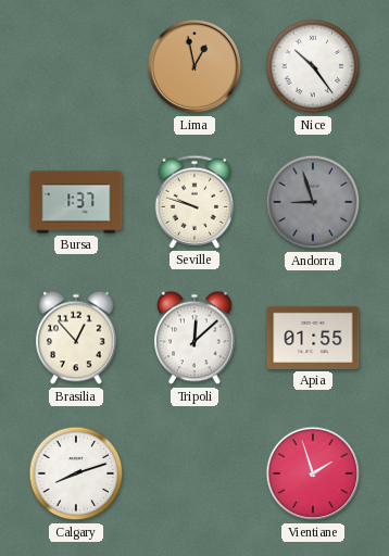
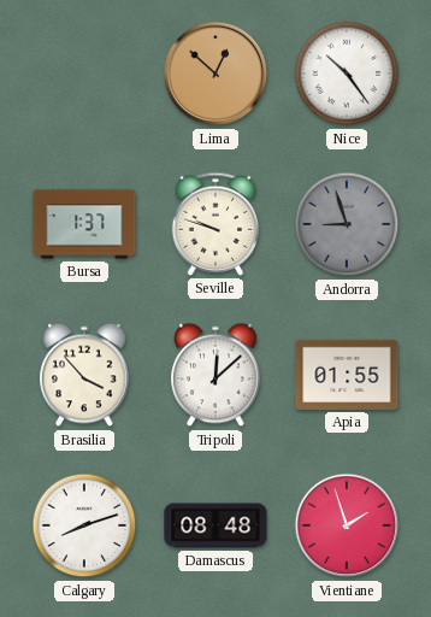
Lima: 12:58 -> 12:52
Brasilia: 12:53 -> 3:53
Damascus: none -> 08:48
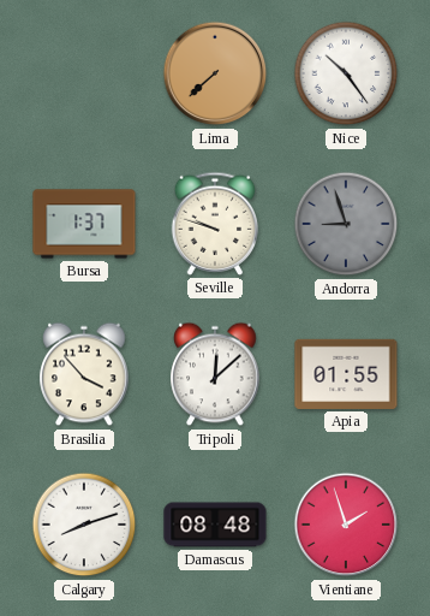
Lima: 12:52 -> 7:38
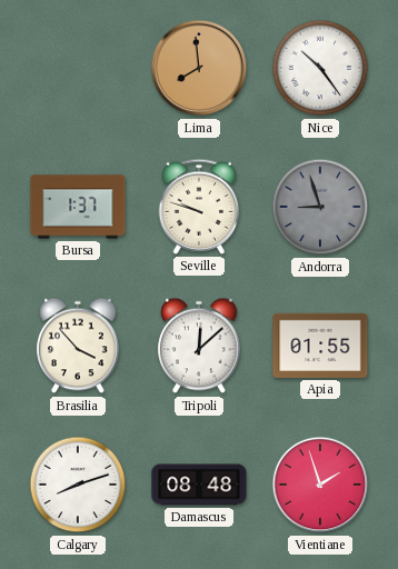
Lima: 7:38 -> 7:59
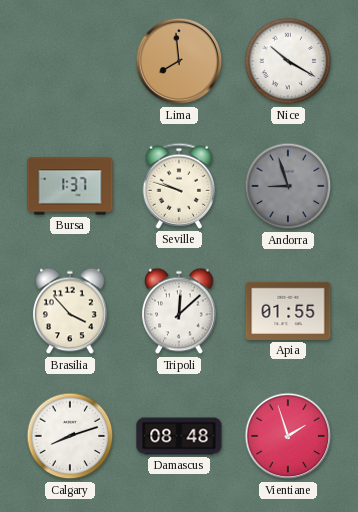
Nice: 10:24 -> 10:20
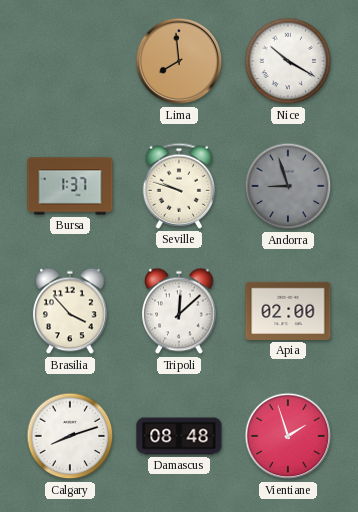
Apia: 01:55 -> 02:00
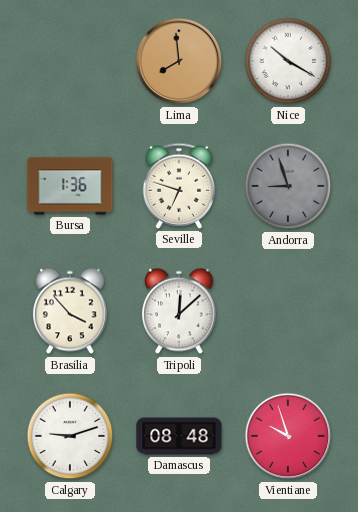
Bursa: 1:37 -> 1:36
Seville: 9:48 -> 6:48
Apia: 02:00 -> none
Calgary: 8:12 -> 9:12
Vientiane: 1:57 -> 9:57
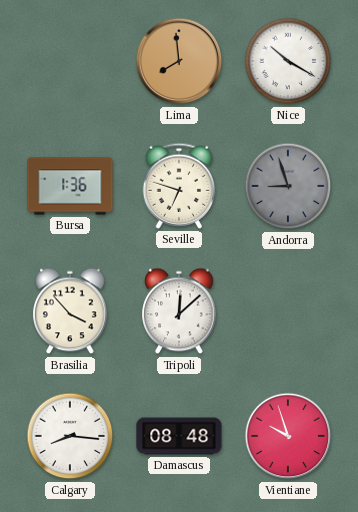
Calgary: 9:12 -> 8:16
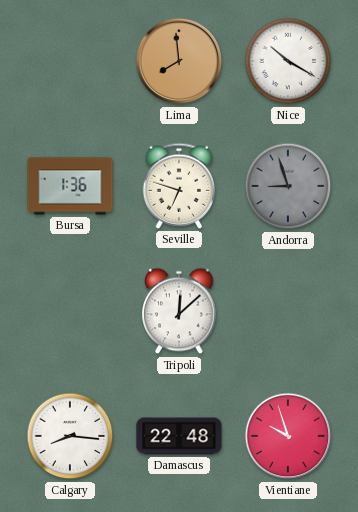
Brasilia: 3:53 -> none
Damascus: 08:48 -> 22:48
